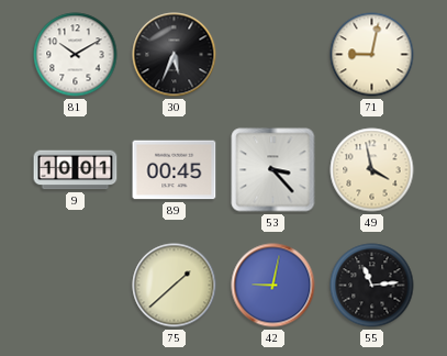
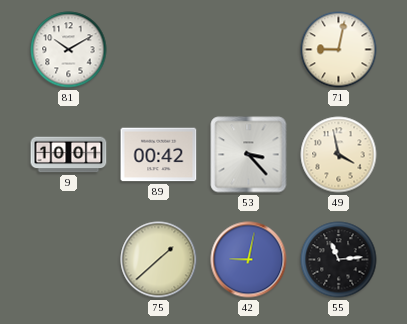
30: 5:34 -> none
89: 00:45 -> 00:42
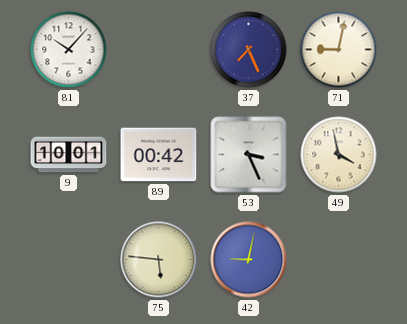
81: 10:10 -> 10:07
37: none -> 7:26
53: 3:23 -> 3:26
75: 1:38 -> 5:46
55: 11:14 -> none
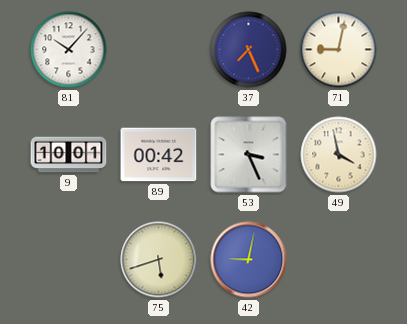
75: 5:46 -> 5:42
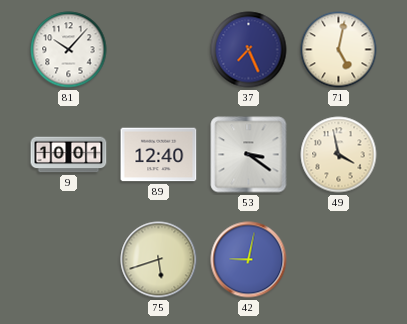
71: 9:02 -> 5:02
89: 00:42 -> 12:40
53: 3:26 -> 3:21
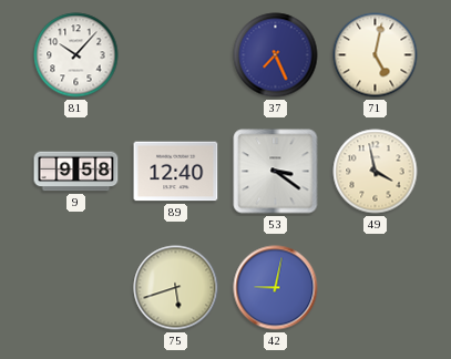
9: 10:01 -> 9:58
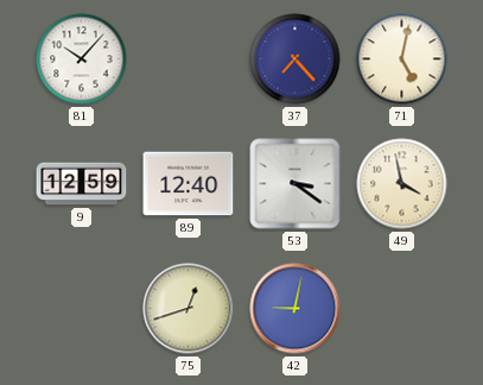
37: 7:26 -> 7:23
9: 9:58 -> 12:59
75: 5:42 -> 12:42
